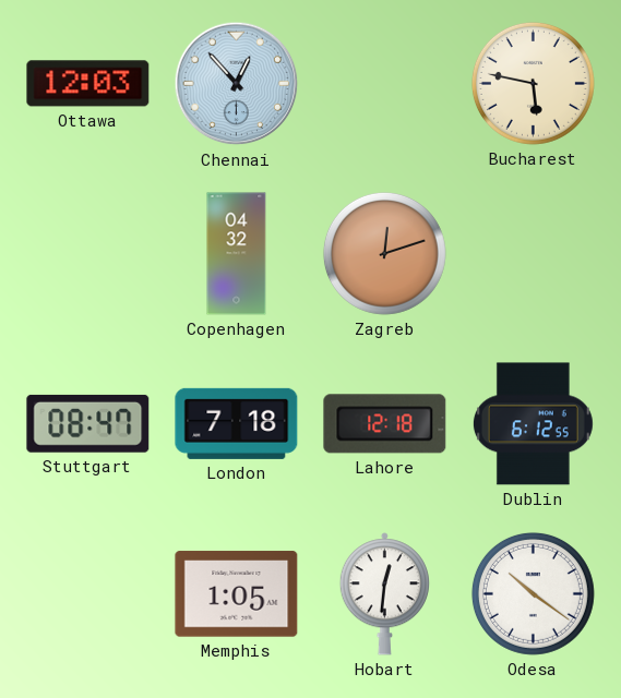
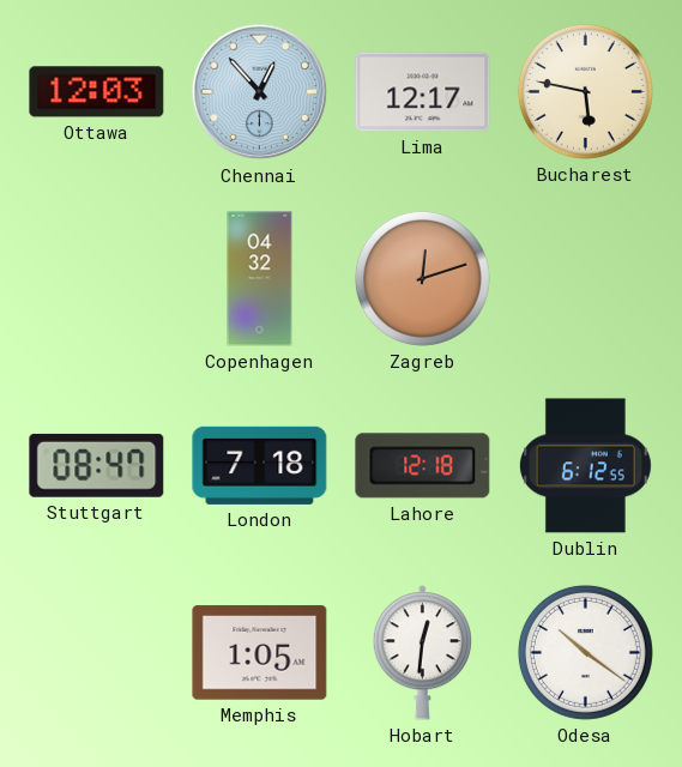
Lima: none -> 12:17
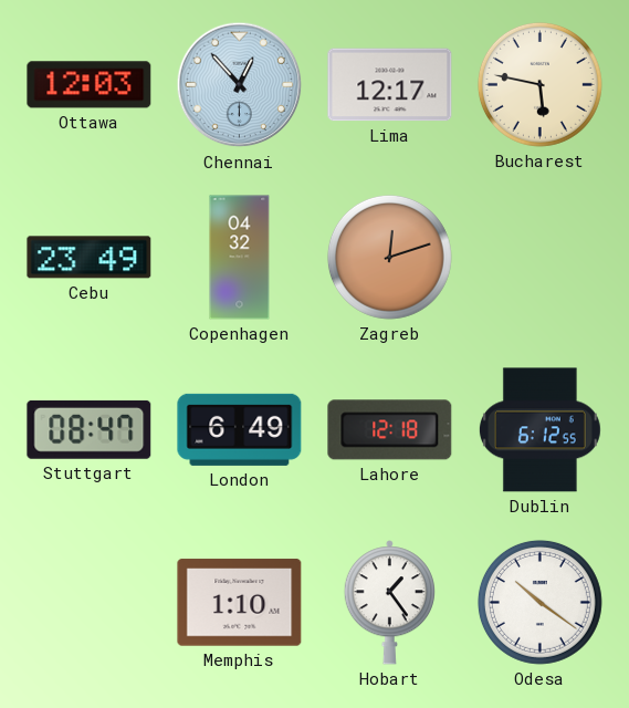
Cebu: none -> 23:49
London: 7:18 -> 6:49
Memphis: 1:05 -> 1:10
Hobart: 12:31 -> 1:24
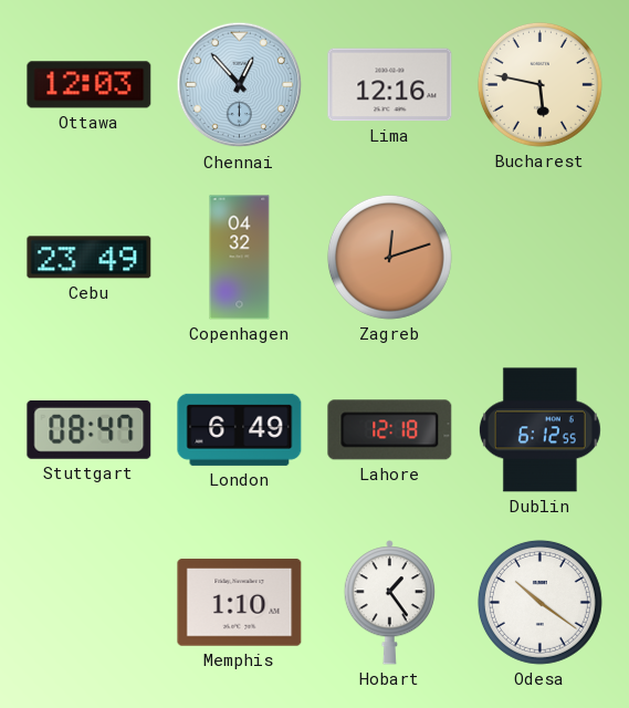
Lima: 12:17 -> 12:16
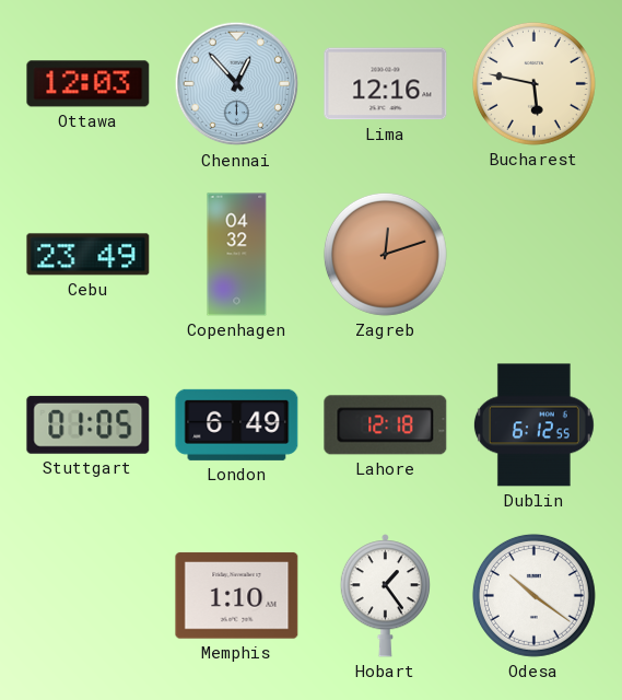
Stuttgart: 08:47 -> 01:05
